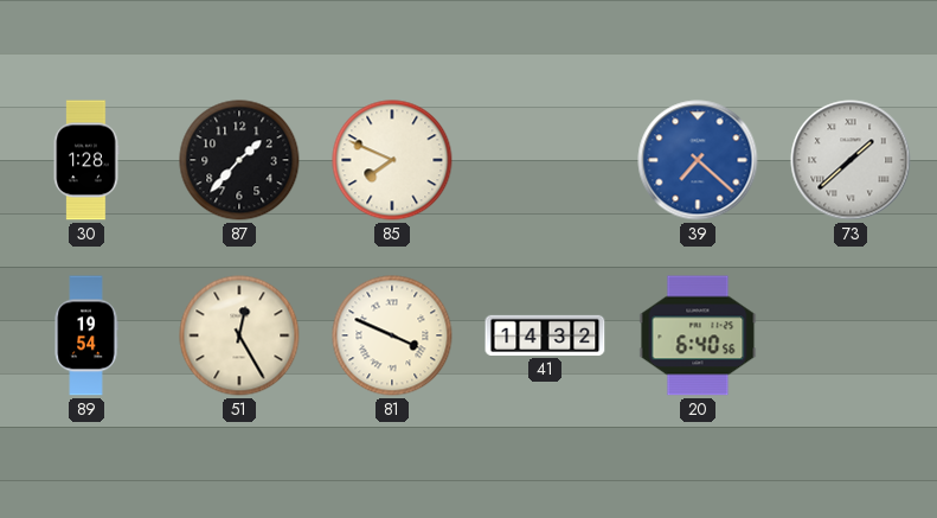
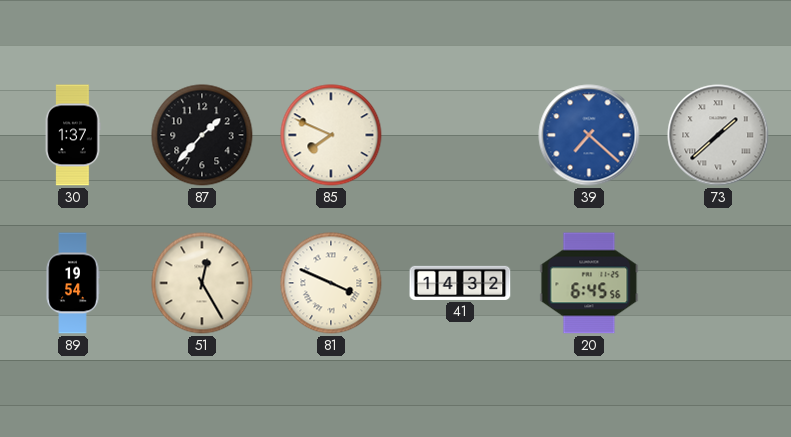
30: 1:28 -> 1:37
20: 6:40 -> 6:45
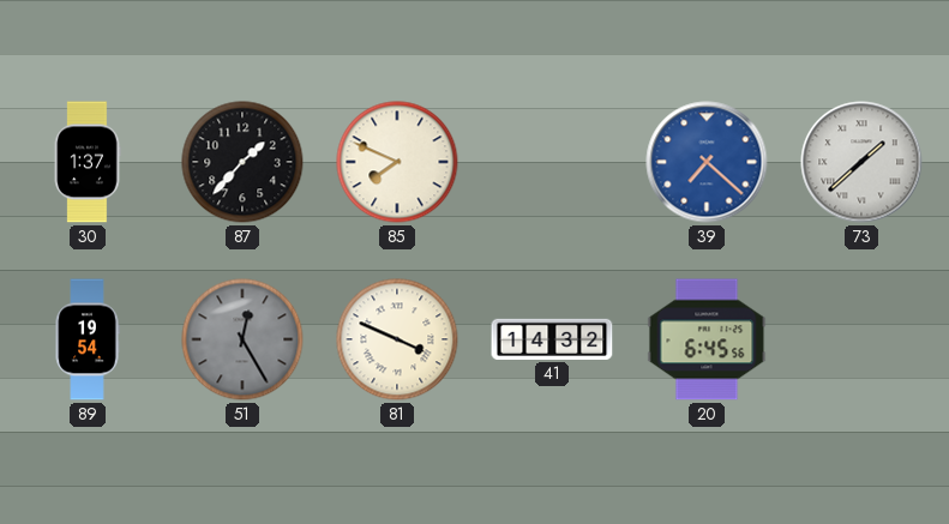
51 dial: cream -> grey
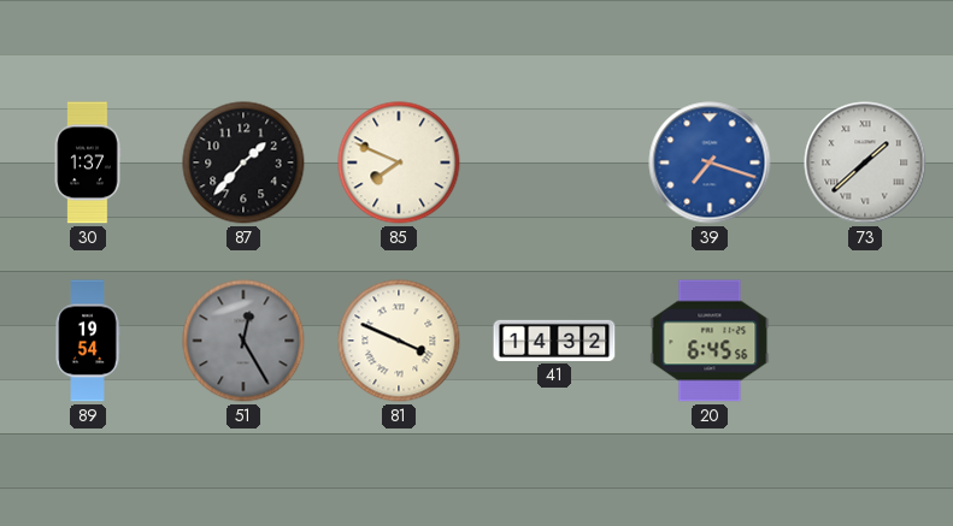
39: 7:22 -> 7:18
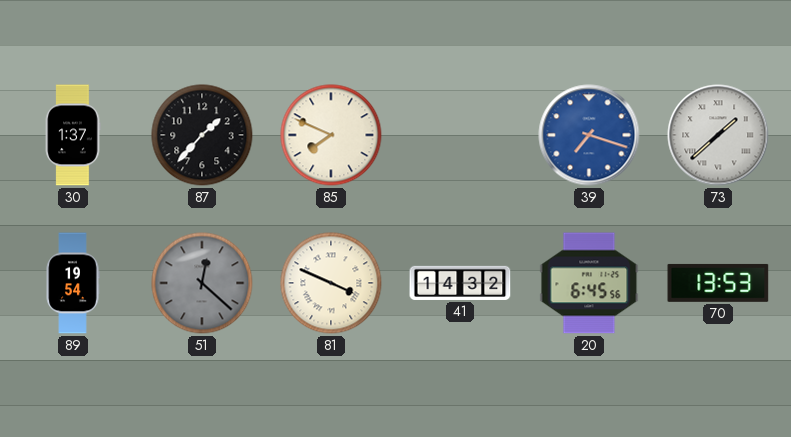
51: 12:25 -> 12:22
70: none -> 13:53
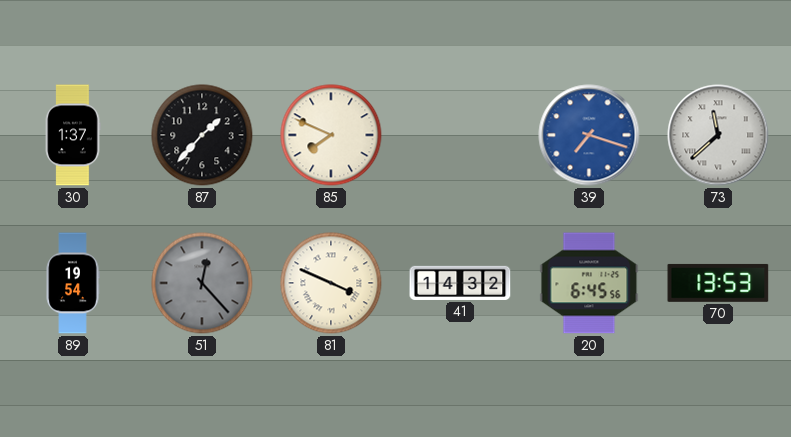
73: 1:38 -> 11:38
51: 12:22 -> 12:23
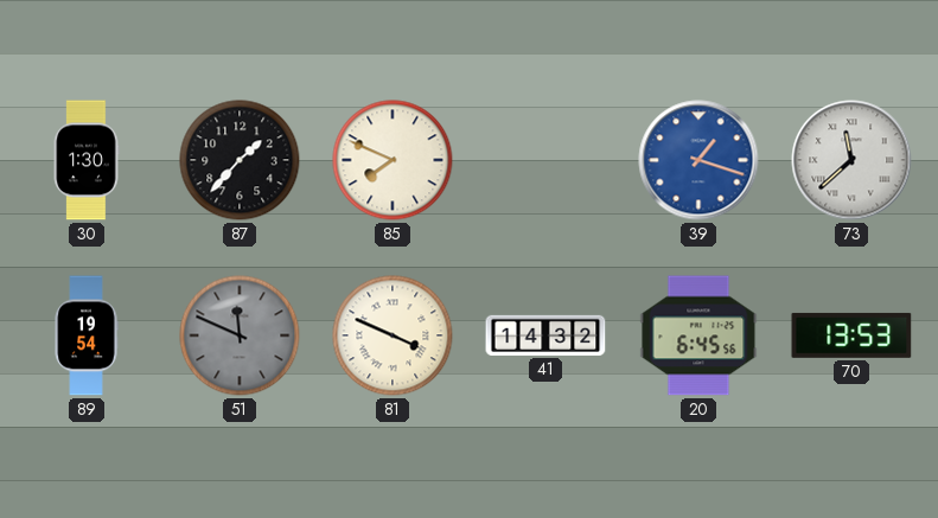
30: 1:37 -> 1:30
39: 7:18 -> 1:18
51: 12:23 -> 11:49
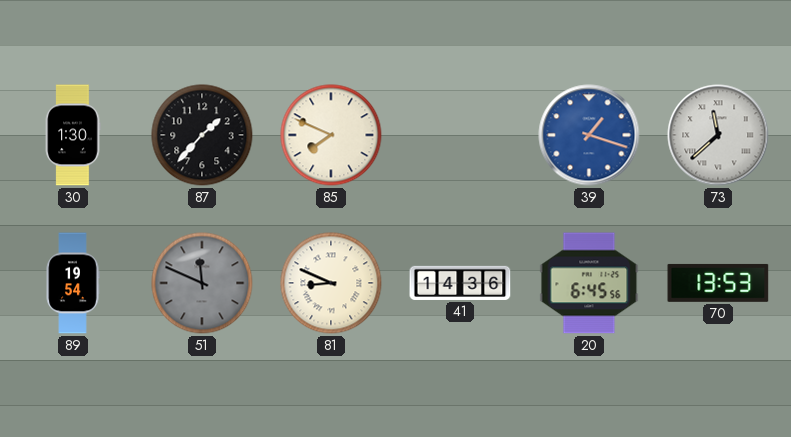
81: 3:49 -> 8:49
41: 14:32 -> 14:36
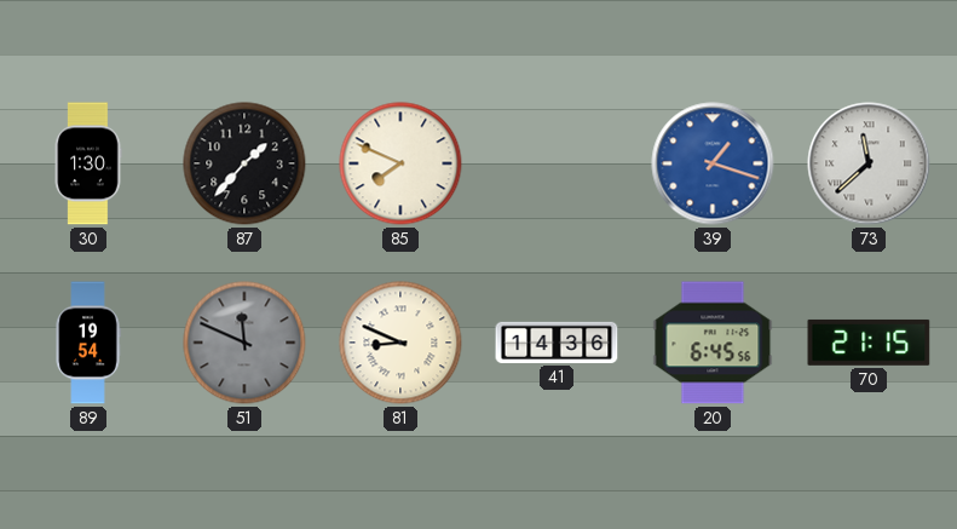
70: 13:53 -> 21:15
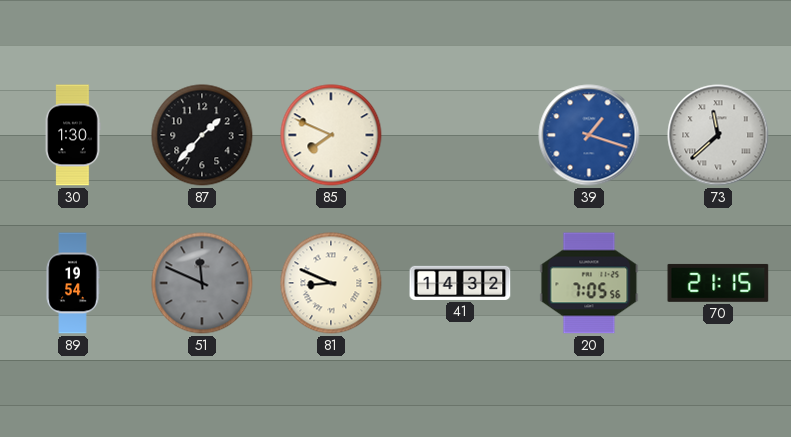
41: 14:36 -> 14:32
20: 6:45 -> 7:05
